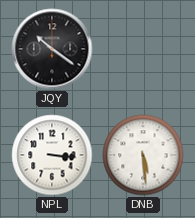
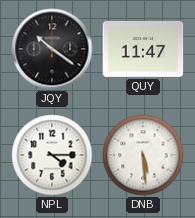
QUY: none -> 11:47
NPL: 3:16 -> 4:15
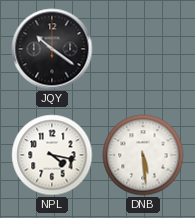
QUY: 11:47 -> none
NPL: 4:15 -> 4:17
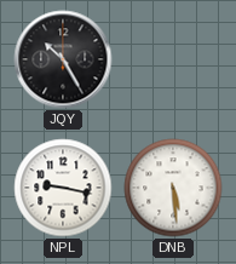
JQY: 10:21 -> 10:25
NPL: 4:17 -> 9:17
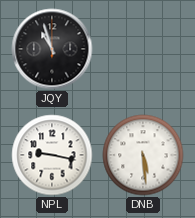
JQY: 10:25 -> 10:57
